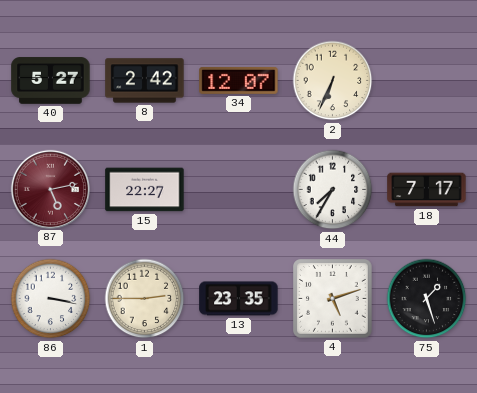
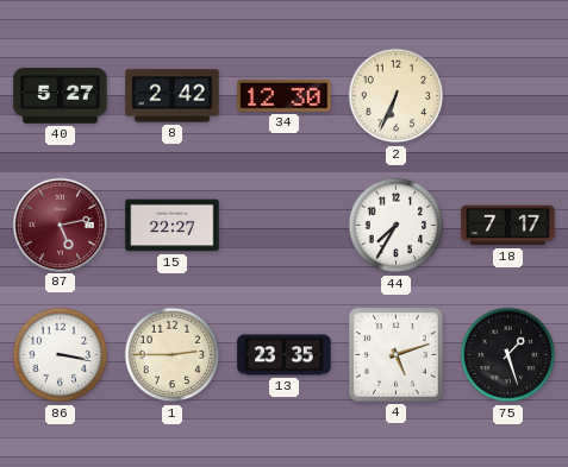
34: 12:07 -> 12:30
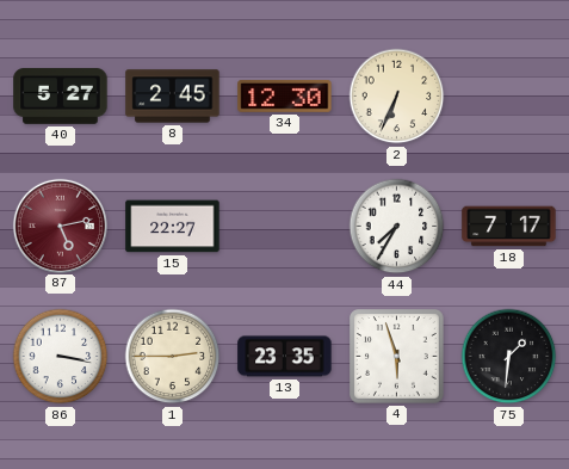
8: 2:42 -> 2:45
4: 5:12 -> 5:57
75: 1:27 -> 1:31
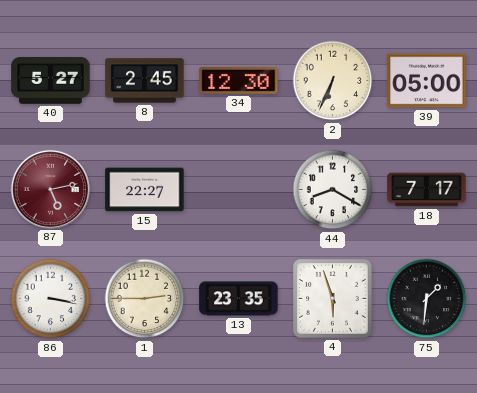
39: none -> 05:00
44: 7:35 -> 8:20
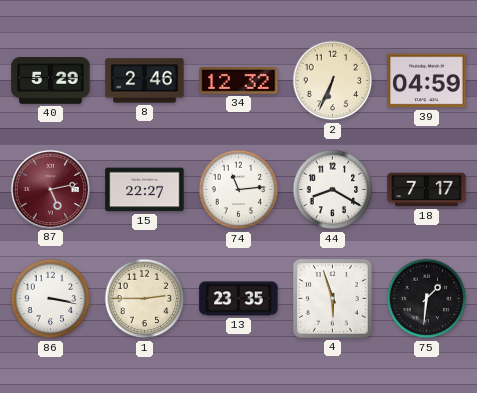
40: 5:27 -> 5:29
8: 2:45 -> 2:46
34: 12:30 -> 12:32
39: 05:00 -> 04:59
74: none -> 11:14
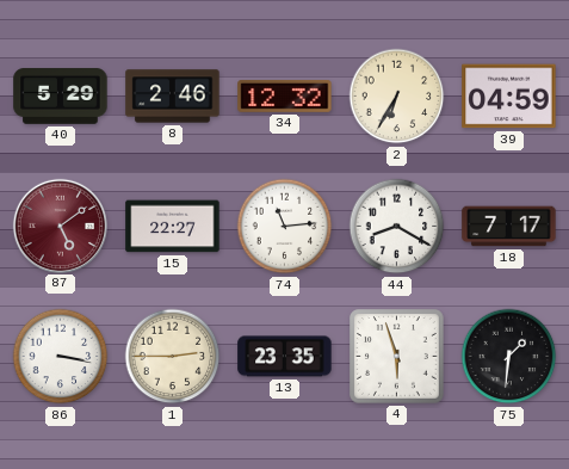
2: 6:34 -> 6:35
87: 5:13 -> 5:09
